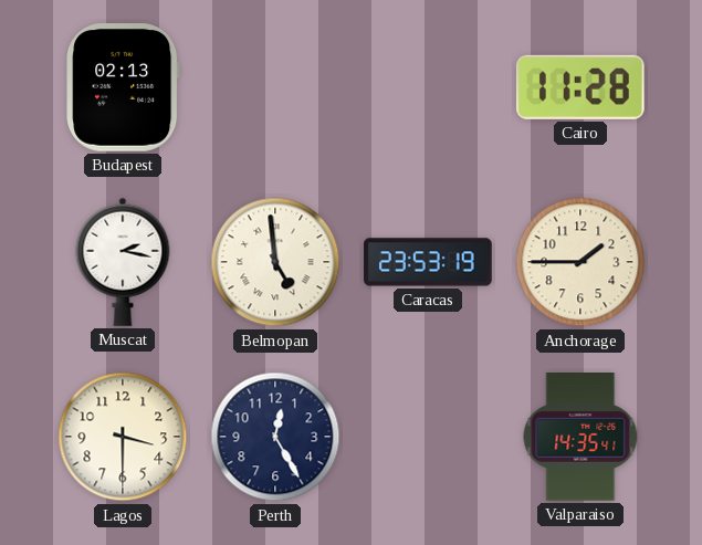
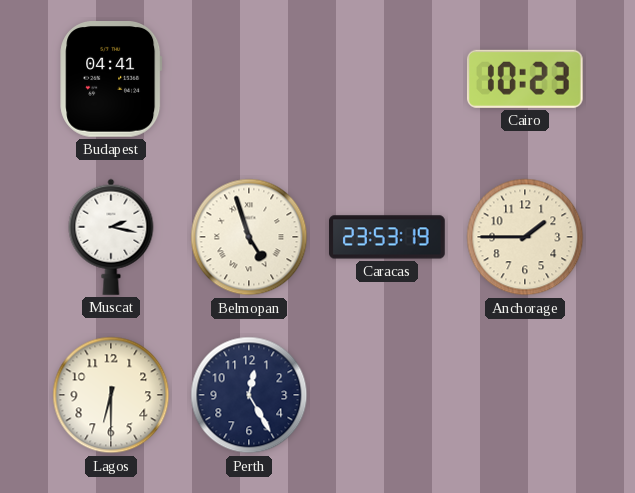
Budapest: 02:13 -> 04:41
Cairo: 11:28 -> 10:23
Belmopan: 4:59 -> 4:57
Lagos: 3:30 -> 6:30
Valparaiso: 14:35 -> none
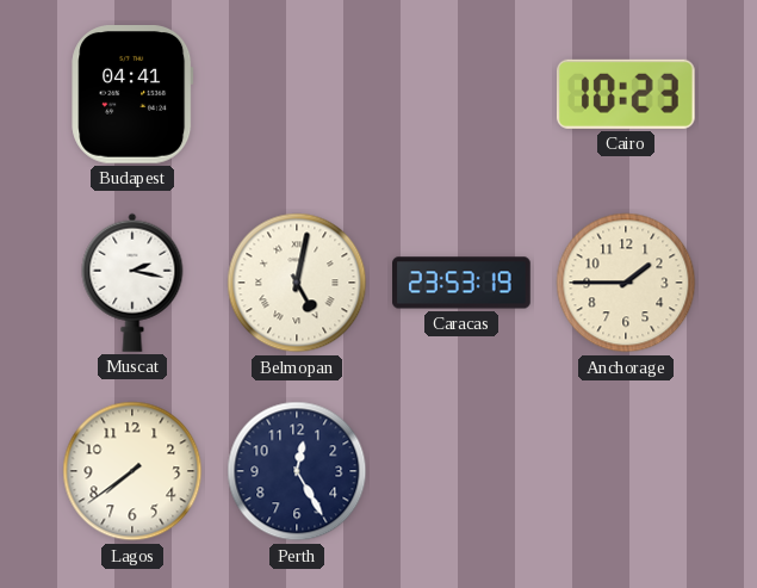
Belmopan: 4:57 -> 5:02
Lagos: 6:30 -> 7:39
